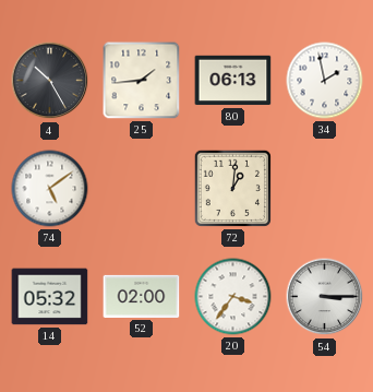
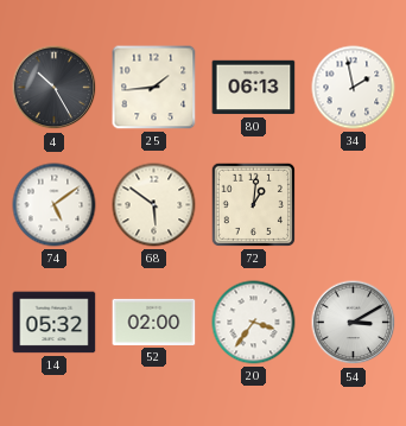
68: none -> 5:51
54: 3:15 -> 3:10
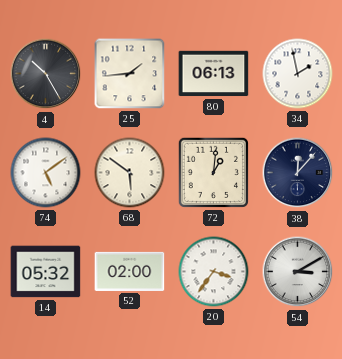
38: none -> 12:07
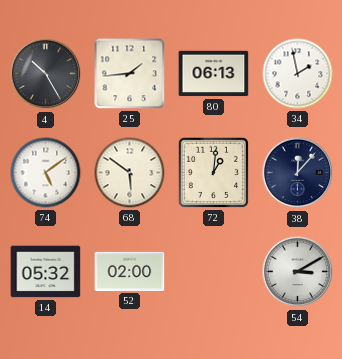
20: 3:36 -> none
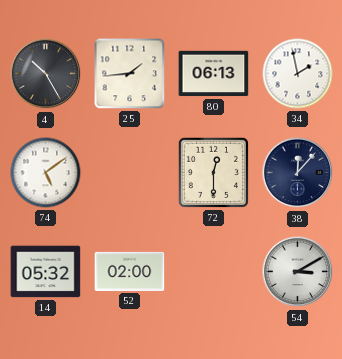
68: 5:51 -> none
72: 1:01 -> 12:30
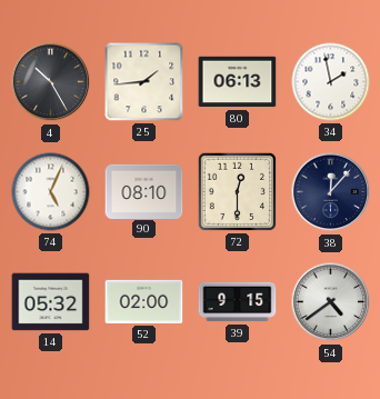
74: 5:09 -> 5:04
90: none -> 08:10
39: none -> 9:15
54: 3:10 -> 4:39
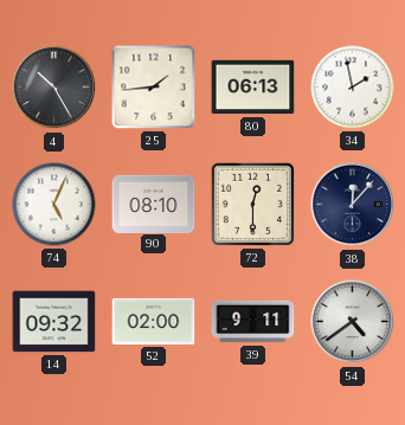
14: 05:32 -> 09:32
39: 9:15 -> 9:11
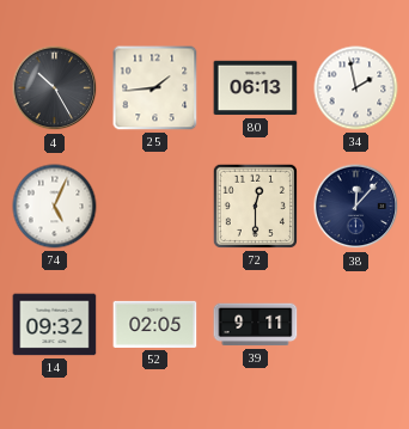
90: 08:10 -> none
52: 02:00 -> 02:05
54: 4:39 -> none
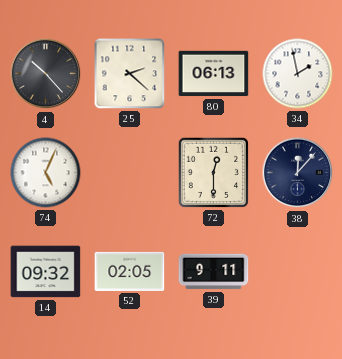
4: 10:25 -> 10:23
25: 1:44 -> 2:22
